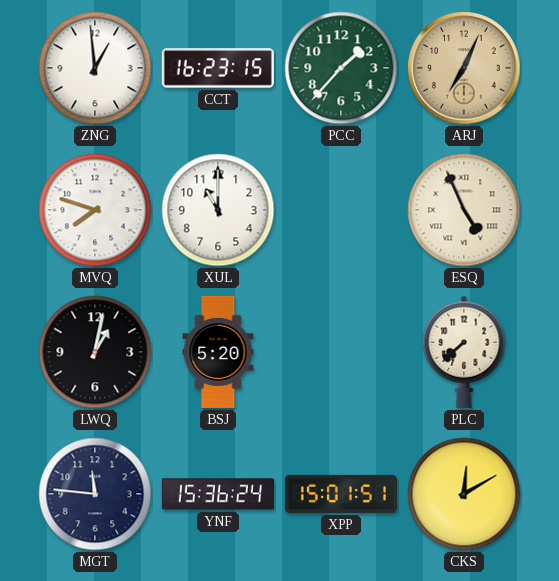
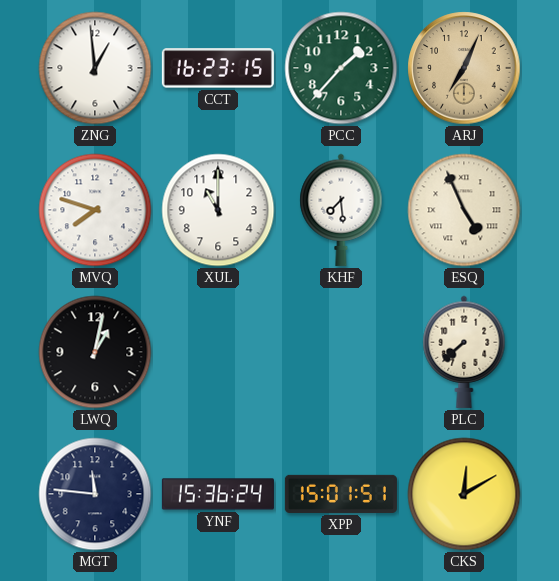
KHF: none -> 7:29
BSJ: 5:20 -> none
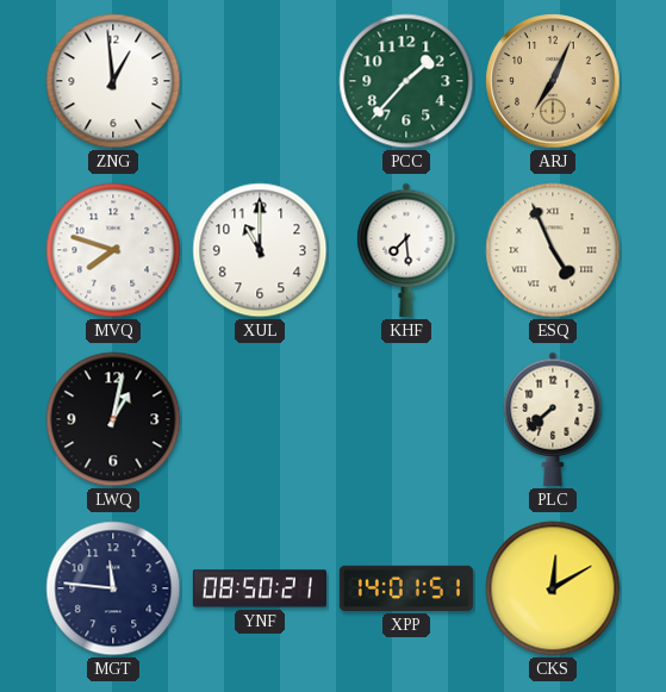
CCT: 16:23 -> none
YNF: 15:36 -> 08:50
XPP: 15:01 -> 14:01
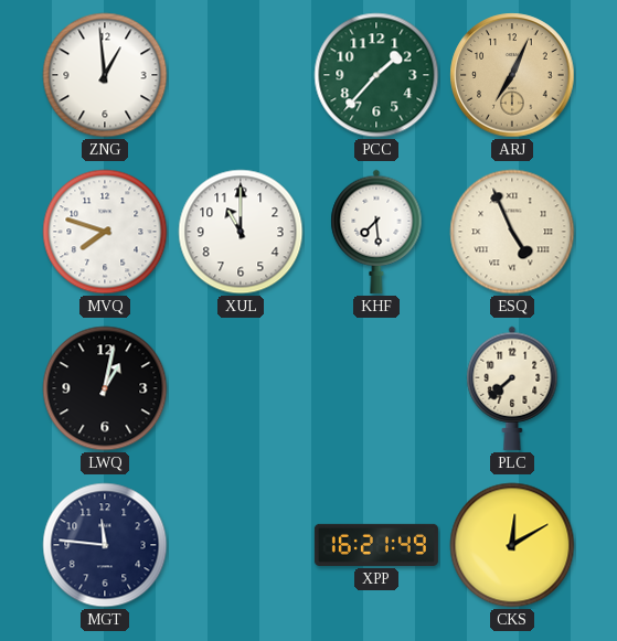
YNF: 08:50 -> none
XPP: 14:01 -> 16:21
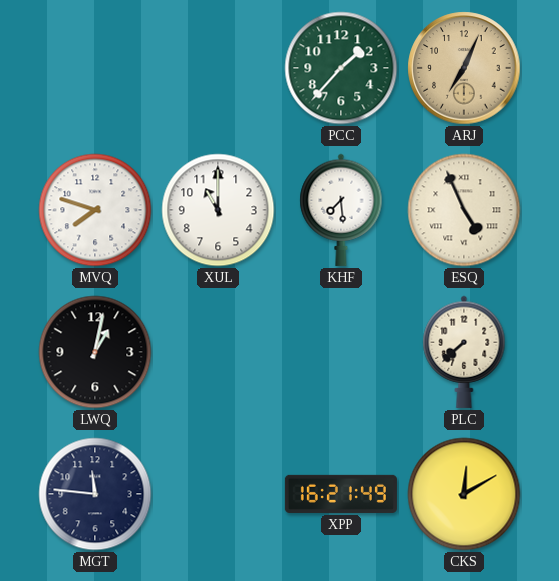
ZNG: 12:59 -> none
